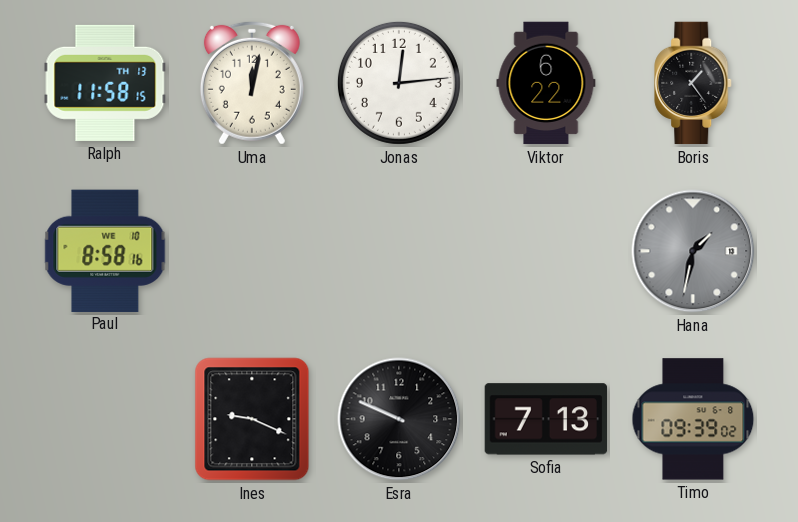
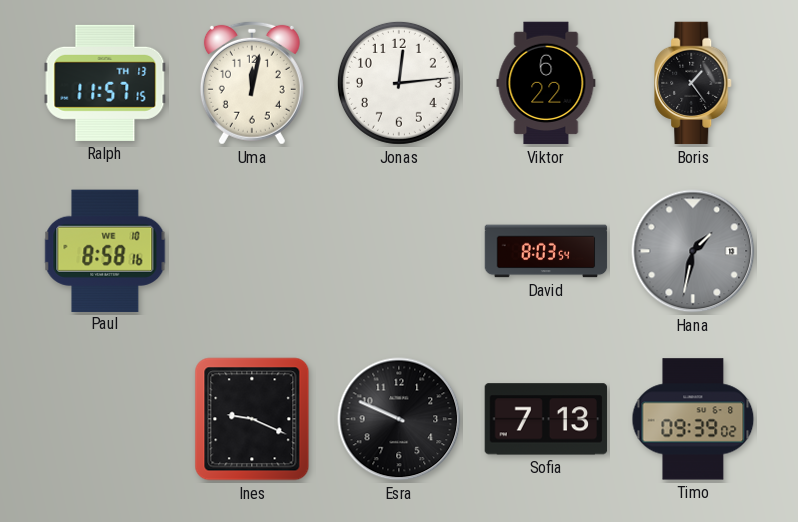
Ralph: 11:58 -> 11:57
David: none -> 8:03
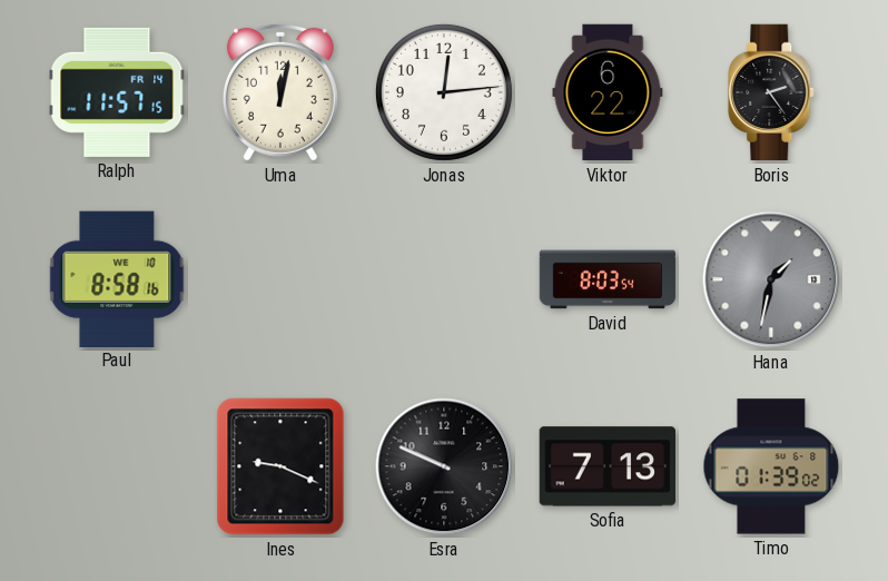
Ralph date: TH 13 -> FR 14
Boris: 1:24 -> 2:24
Timo: 09:39 -> 01:39
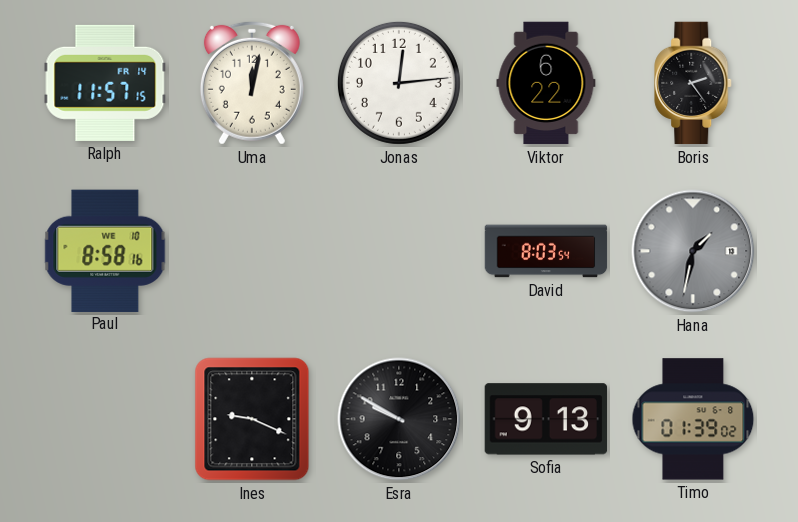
Esra: 9:49 -> 9:50
Sofia: 7:13 -> 9:13
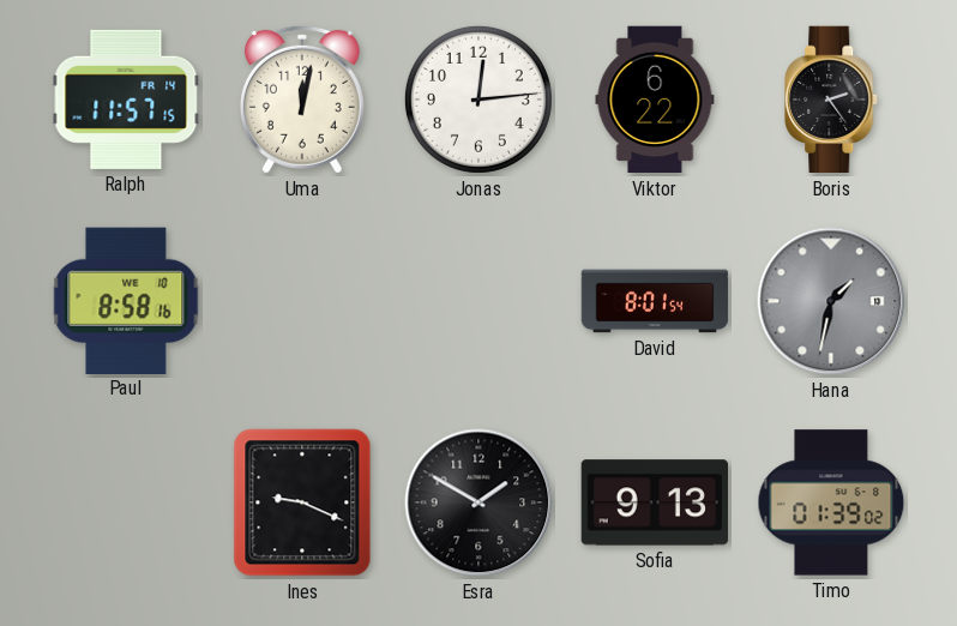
David: 8:03 -> 8:01
Esra: 9:50 -> 1:50
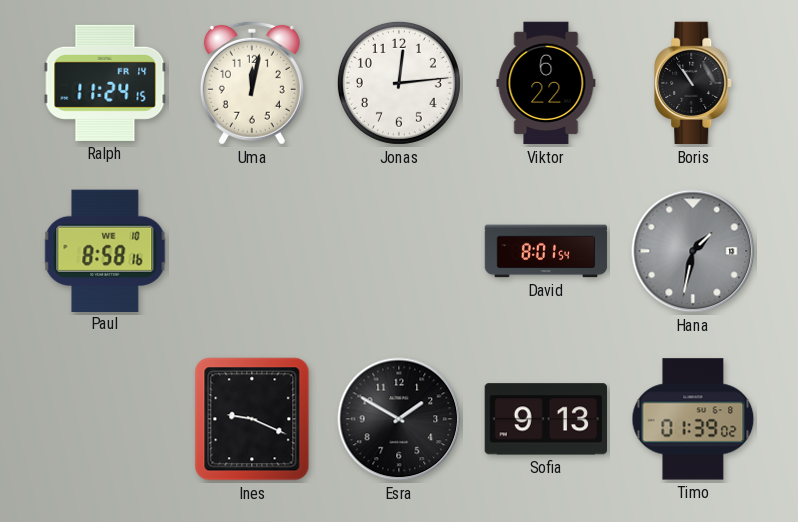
Ralph: 11:57 -> 11:24
Boris: 2:24 -> 10:54
